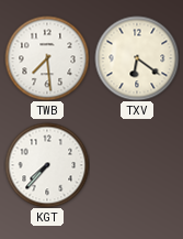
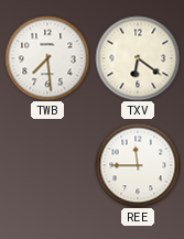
KGT: 7:37 -> none
REE: none -> 11:45
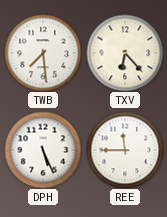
TXV: 6:21 -> 6:23
DPH: none -> 5:26
